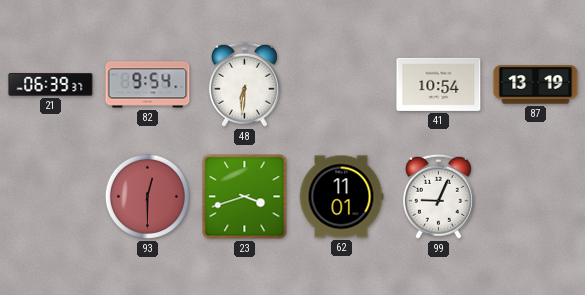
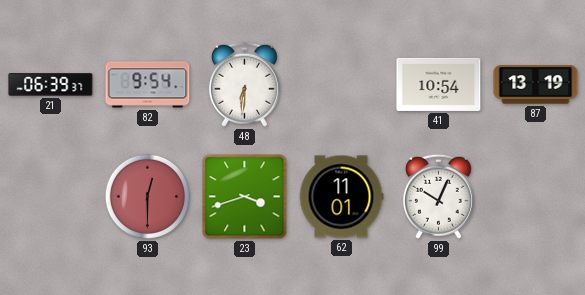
99: 9:04 -> 10:04
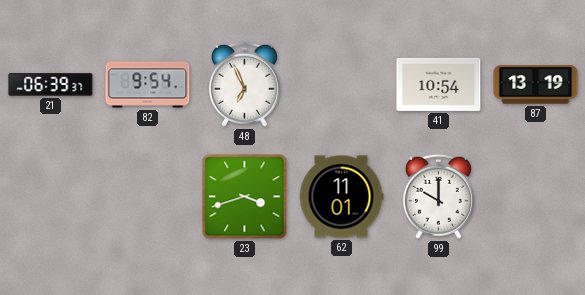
48: 6:31 -> 6:56
93: 12:30 -> none
99: 10:04 -> 10:00
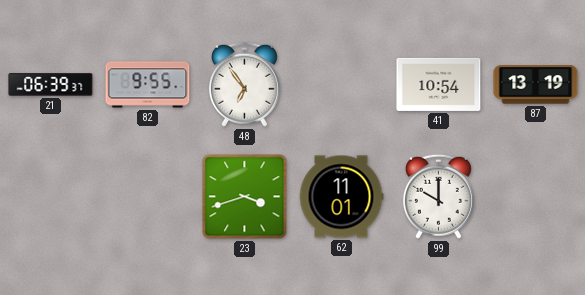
82: 9:54 -> 9:55
48: 6:56 -> 6:54
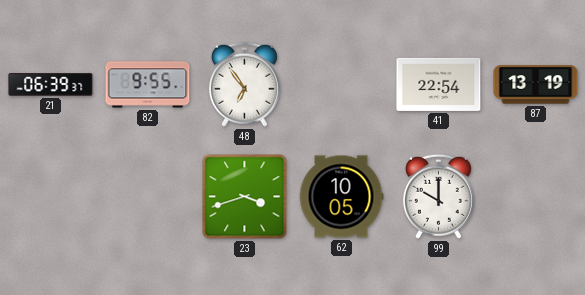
41: 10:54 -> 22:54
62: 11:01 -> 10:05
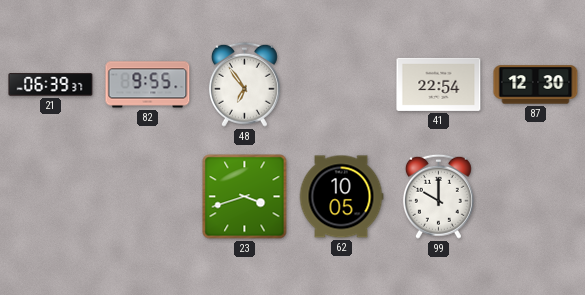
87: 13:19 -> 12:30
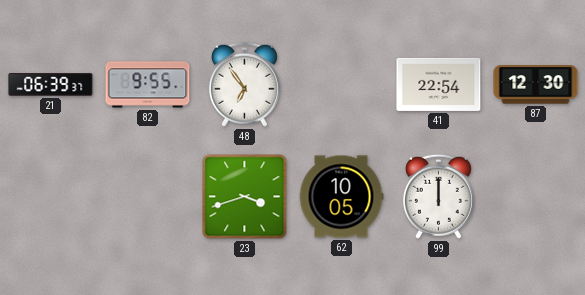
99: 10:00 -> 12:00
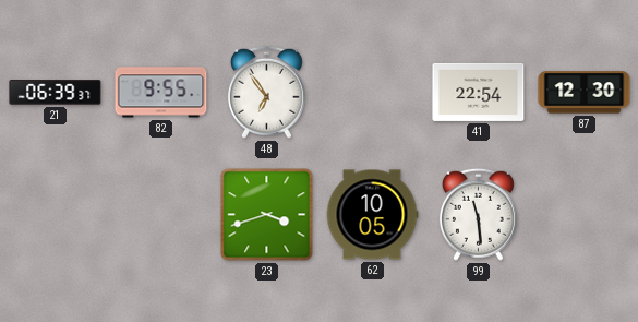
99: 12:00 -> 11:29
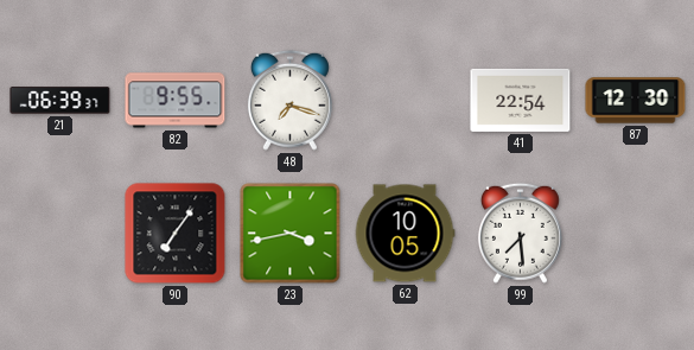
48: 6:54 -> 7:18
90: none -> 7:06
23: 3:42 -> 3:43
99: 11:29 -> 7:29
